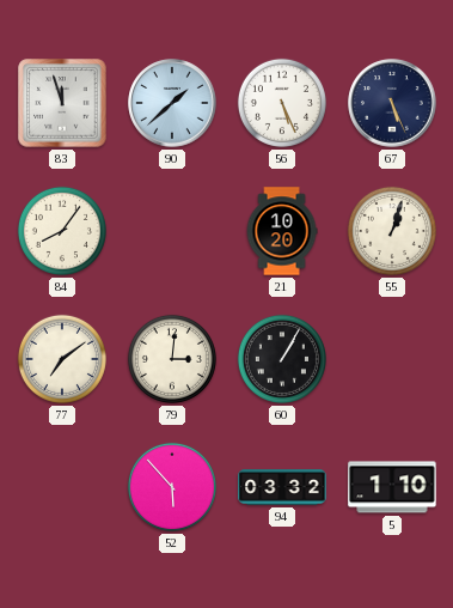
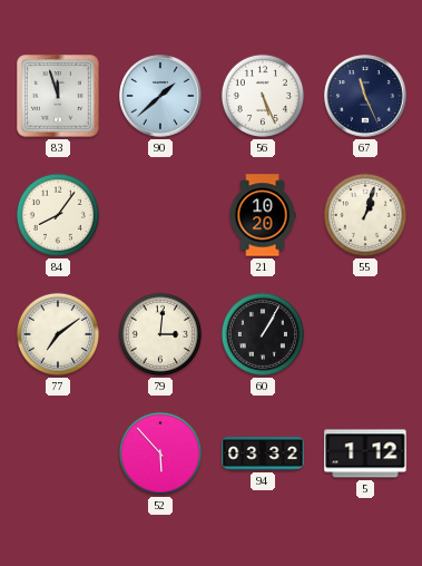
67: 5:26 -> 11:26
5: 1:10 -> 1:12
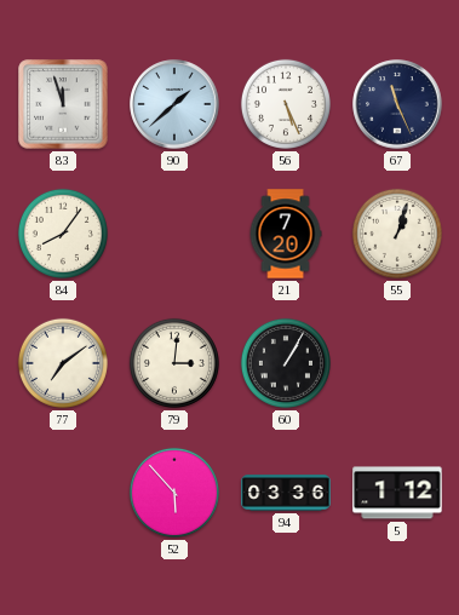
21: 10:20 -> 7:20
94: 03:32 -> 03:36
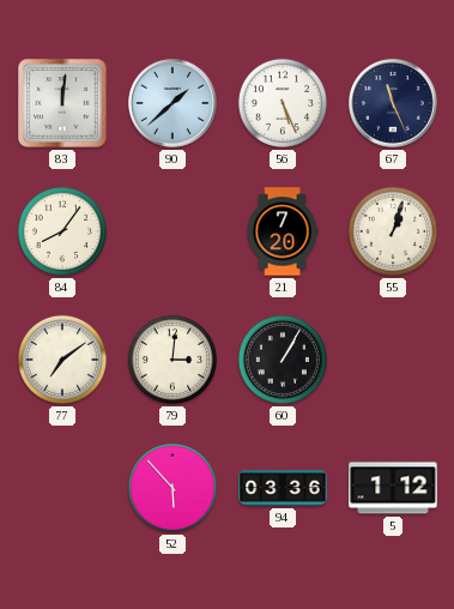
83: 11:57 -> 12:01
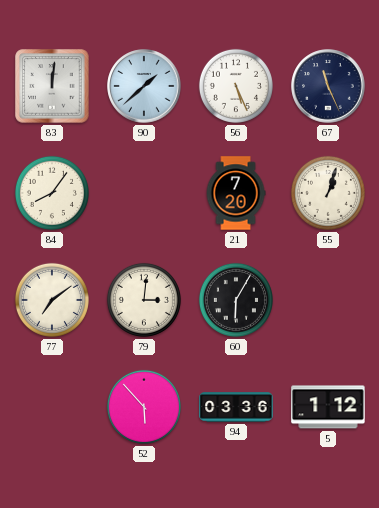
60: 1:05 -> 6:05
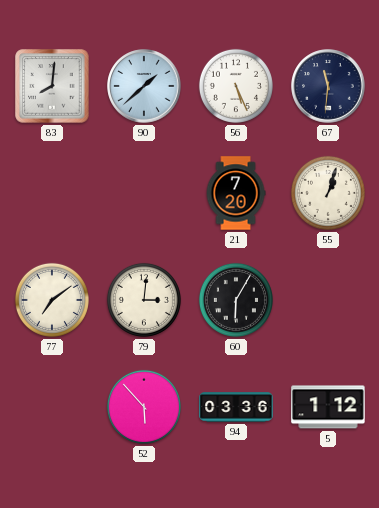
83: 12:01 -> 8:01
67: 11:26 -> 11:31
84: 8:06 -> none
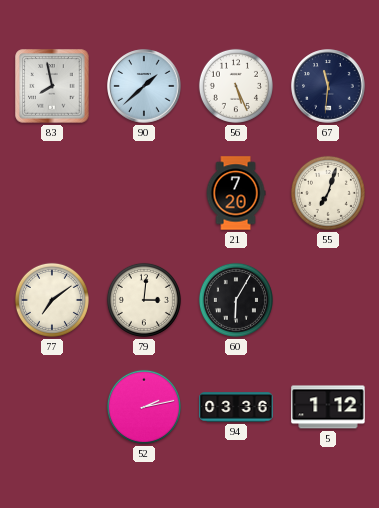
83: 8:01 -> 7:58
55: 1:03 -> 7:03
52: 5:53 -> 2:13
